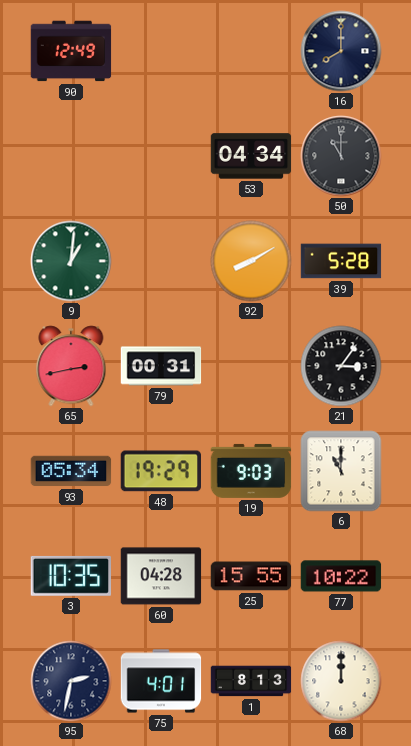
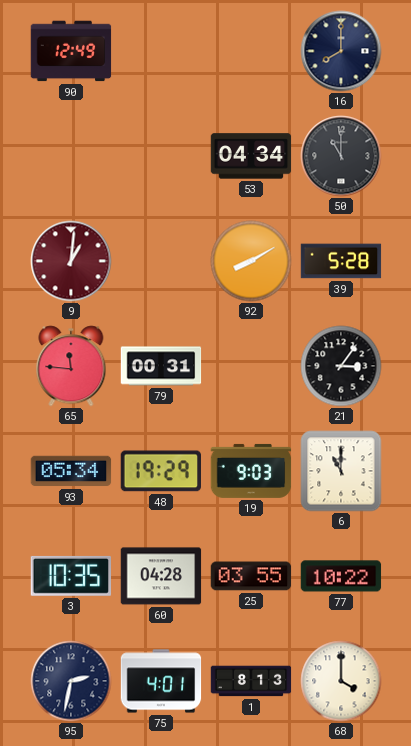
9 dial: green -> burgundy
65: 2:43 -> 11:46
25: 15:55 -> 03:55
68: 12:00 -> 4:00
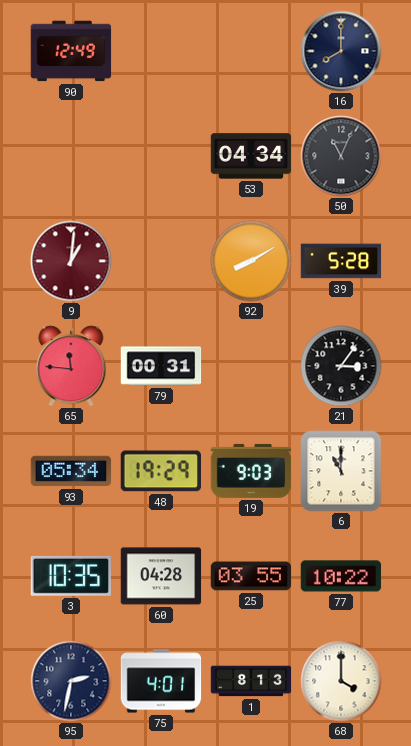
50: 11:00 -> 11:04
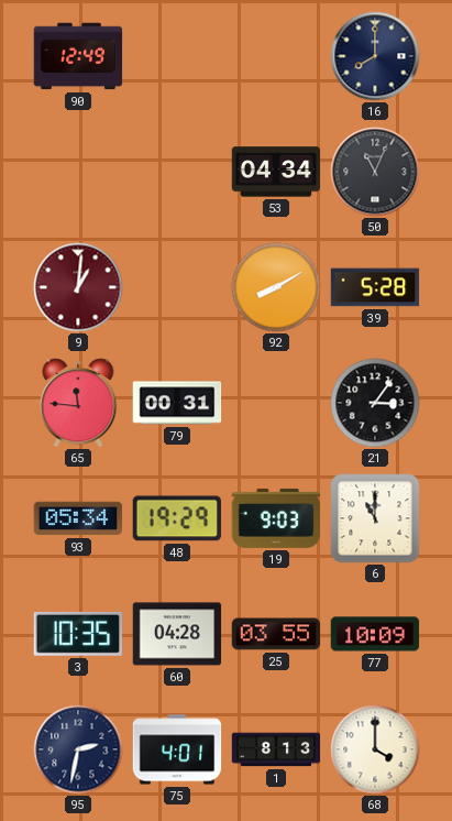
77: 10:22 -> 10:09
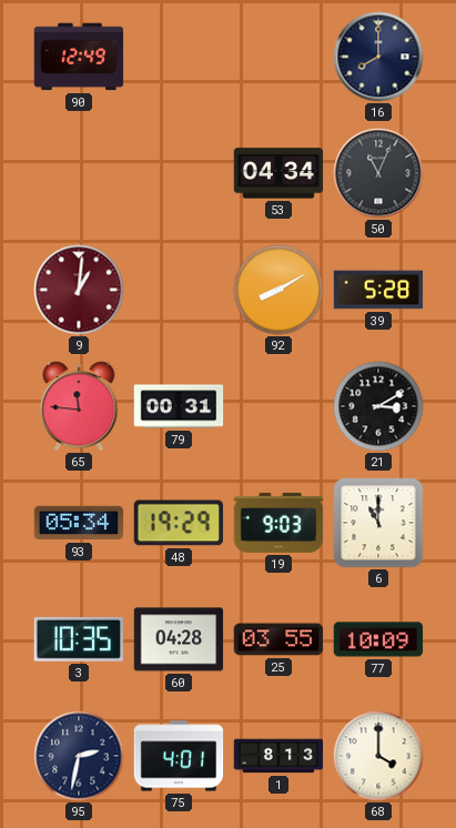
21: 3:06 -> 3:10
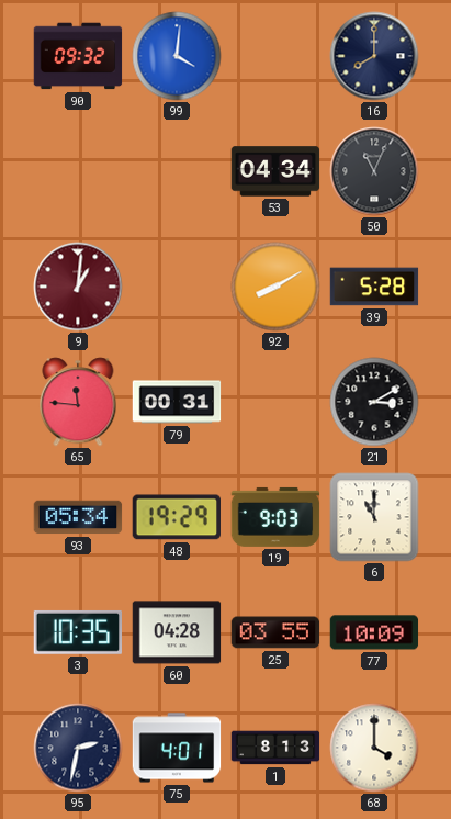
90: 12:49 -> 09:32
99: none -> 4:01
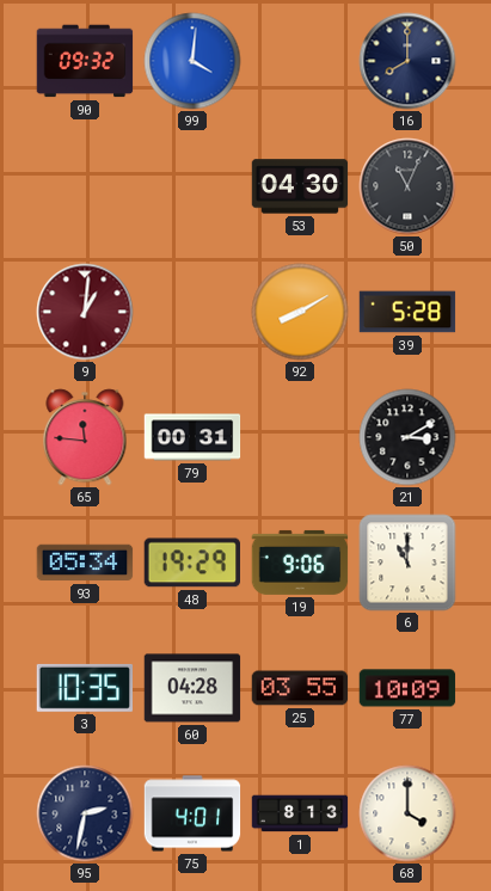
53: 04:34 -> 04:30
19: 9:03 -> 9:06
